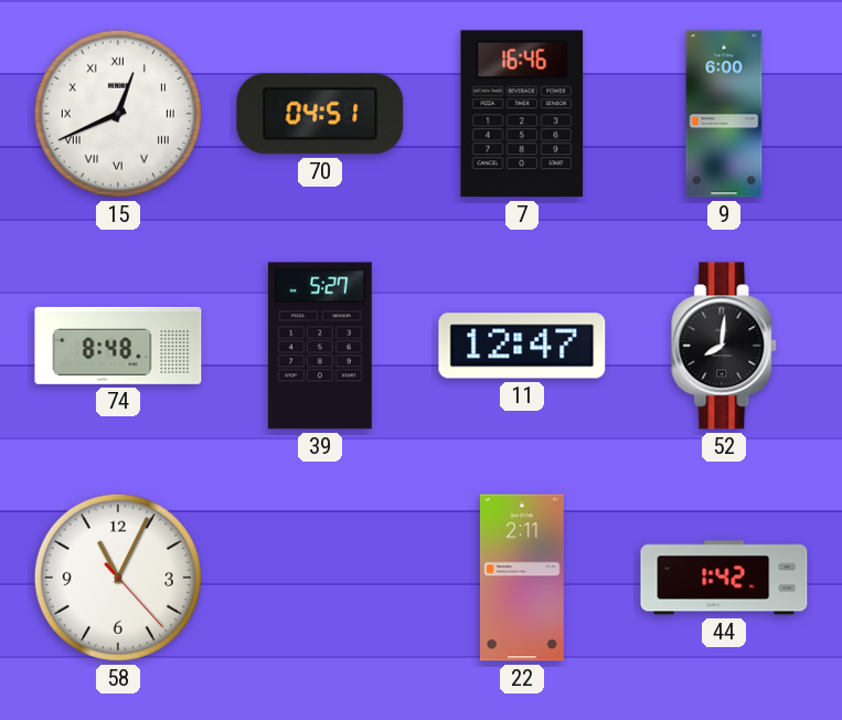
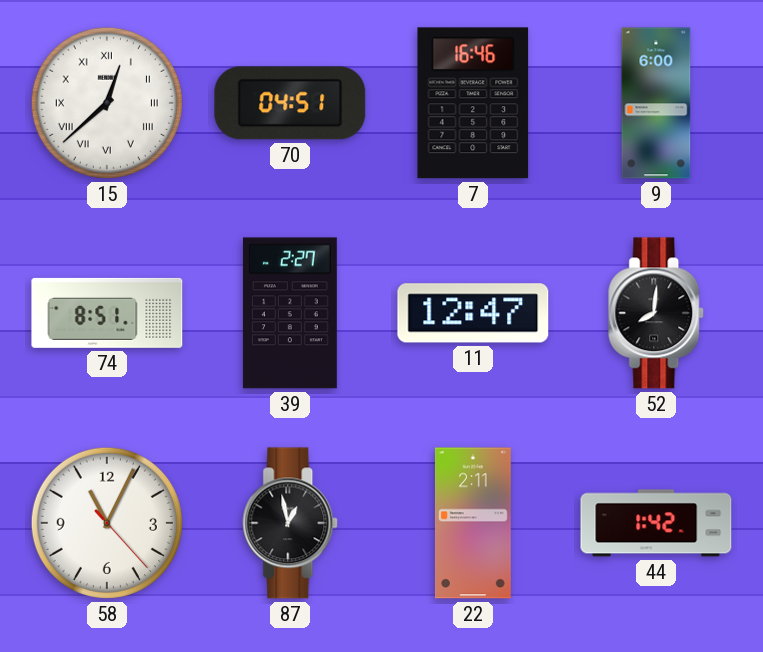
15: 12:41 -> 12:38
74: 8:48 -> 8:51
39: 5:27 -> 2:27
87: none -> 12:58
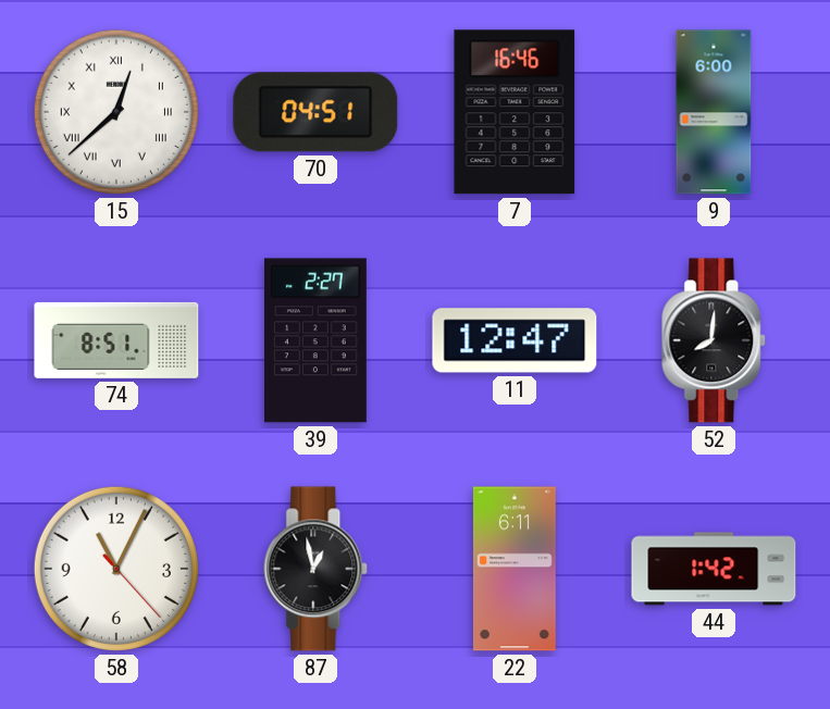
22: 2:11 -> 6:11
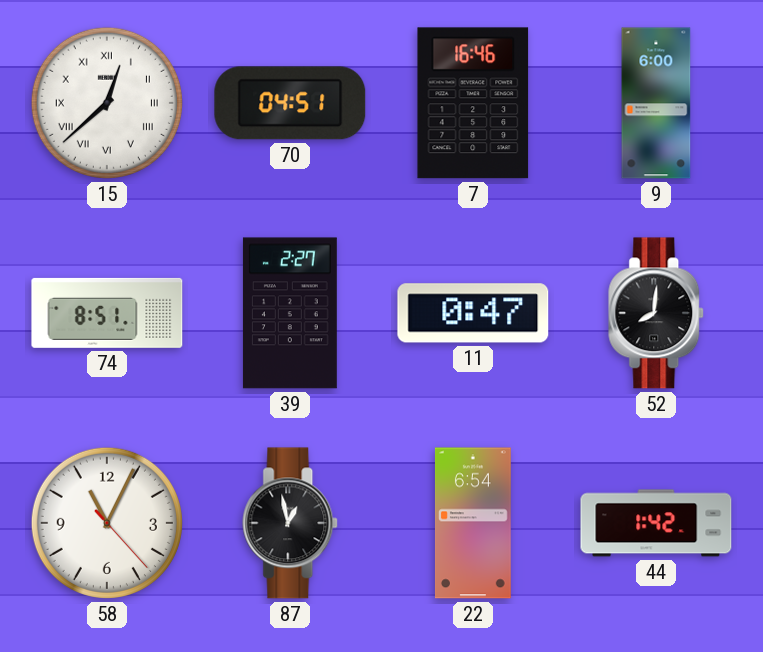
11: 12:47 -> 0:47
22: 6:11 -> 6:54
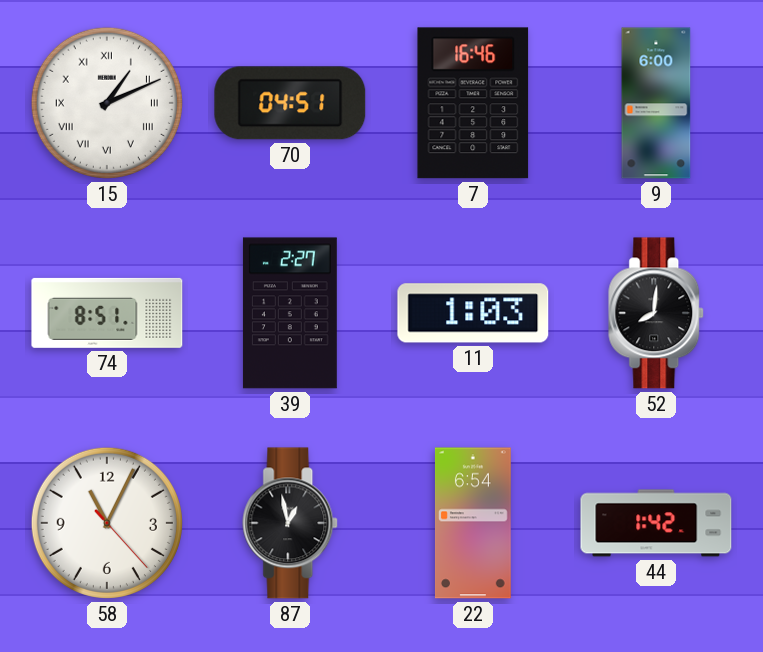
15: 12:38 -> 1:11
11: 0:47 -> 1:03
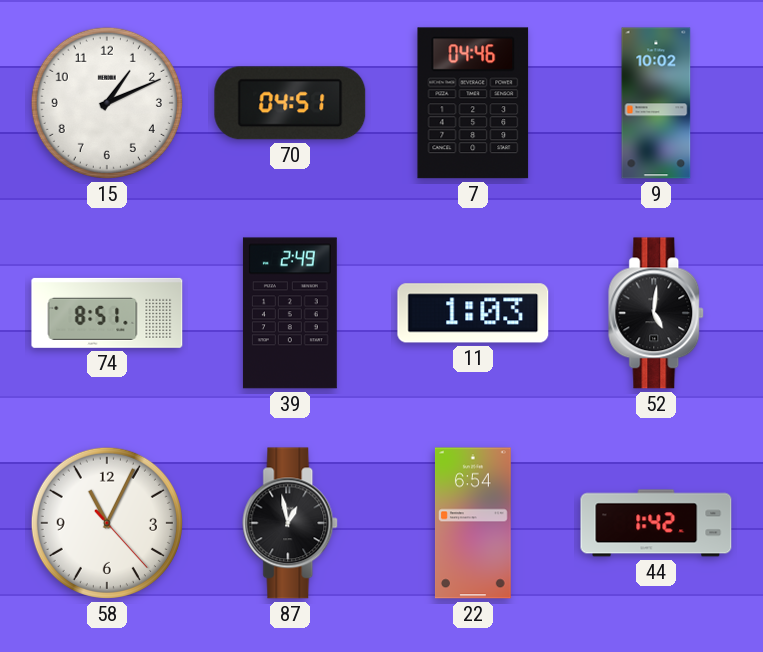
15 numerals: Roman -> Arabic
7: 16:46 -> 04:46
9: 6:00 -> 10:02
39: 2:27 -> 2:49
52: 8:01 -> 5:01
